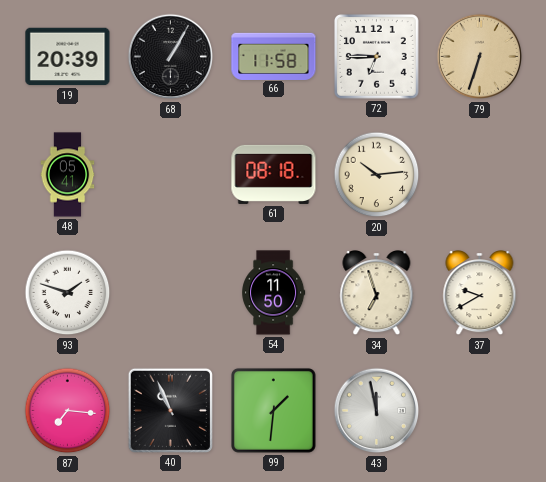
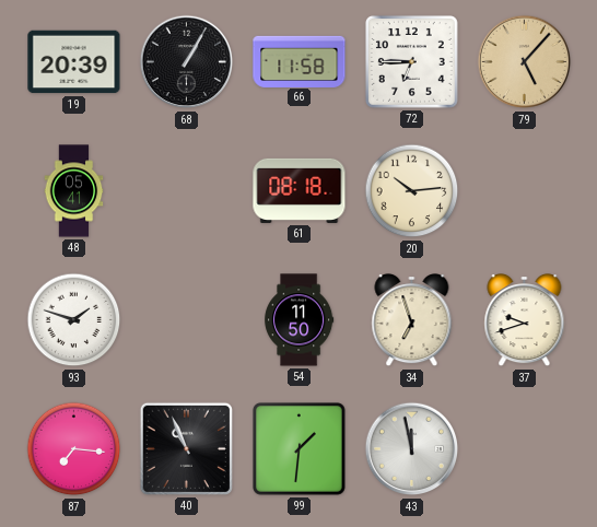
79: 6:33 -> 5:07
37: 9:40 -> 9:42
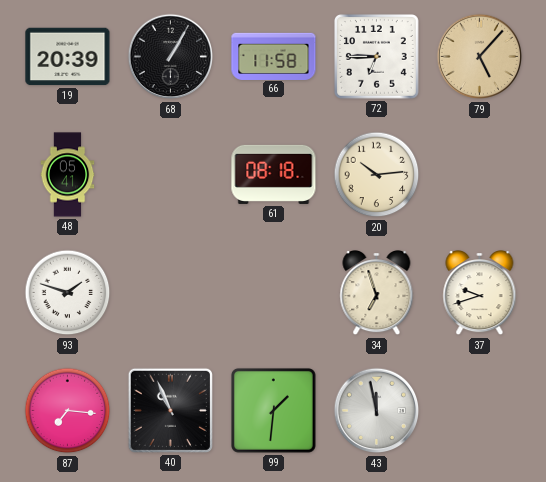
54: 11:50 -> none
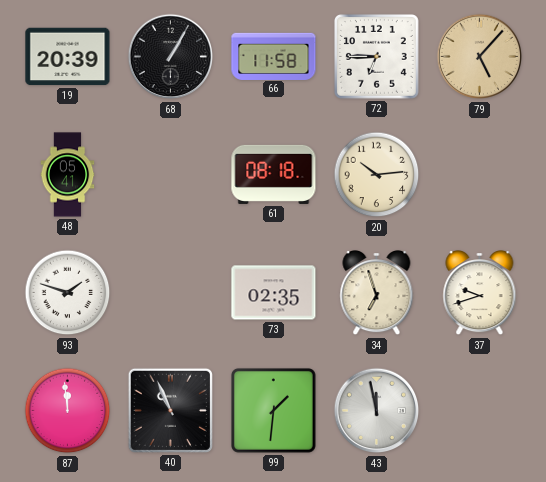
73: none -> 02:35
87: 7:16 -> 11:59
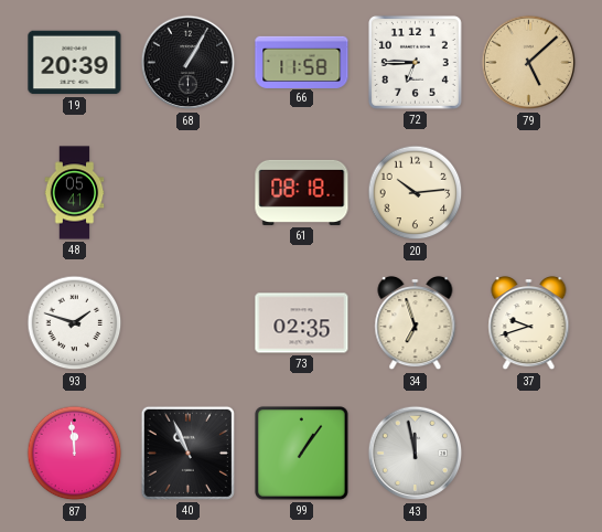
79: 5:07 -> 5:08
99: 1:31 -> 1:06
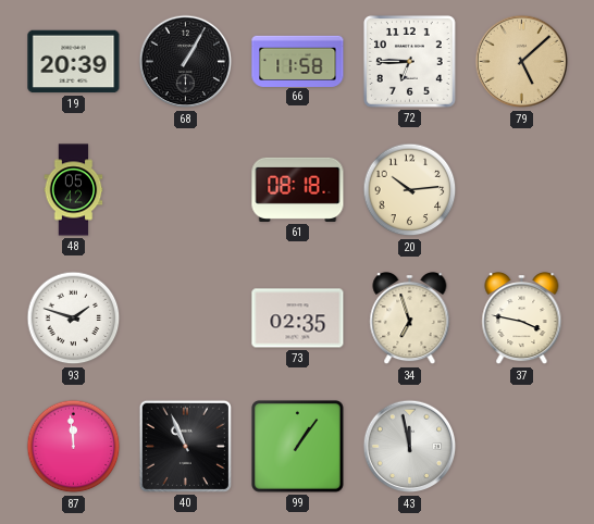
48: 05:41 -> 05:42
37: 9:42 -> 3:47
